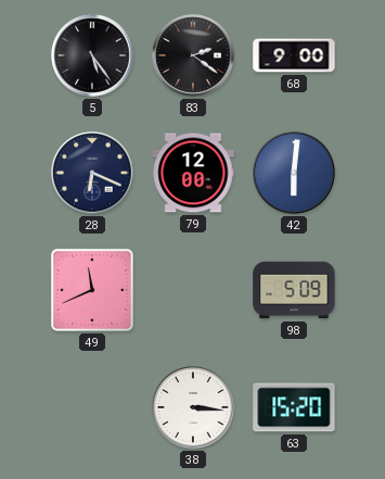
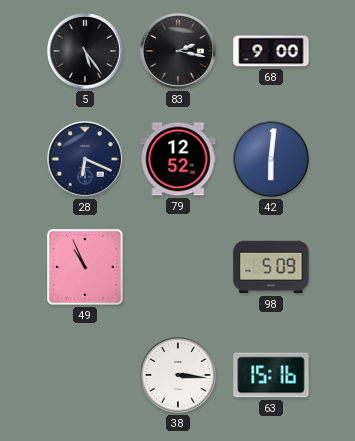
83: 2:21 -> 2:17
79: 12:00 -> 12:52
49: 11:41 -> 10:56
63: 15:20 -> 15:16
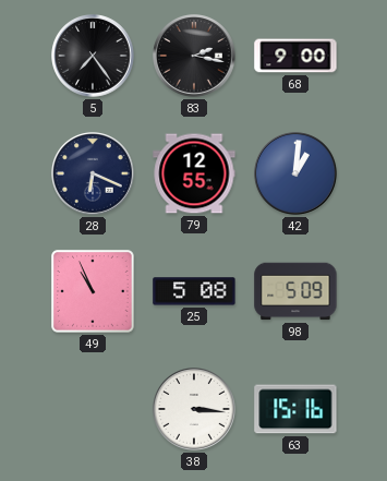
5: 5:24 -> 7:24
79: 12:52 -> 12:55
42: 6:01 -> 1:01
25: none -> 5:08
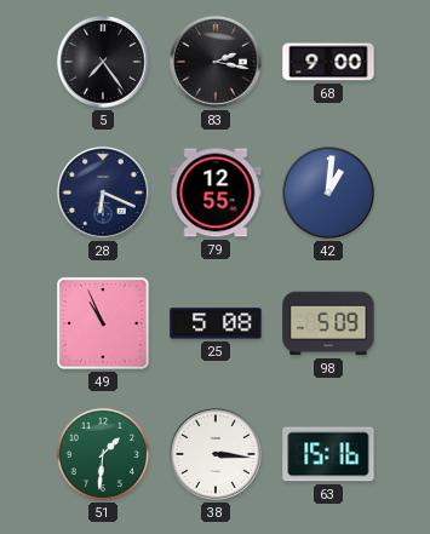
51: none -> 1:31
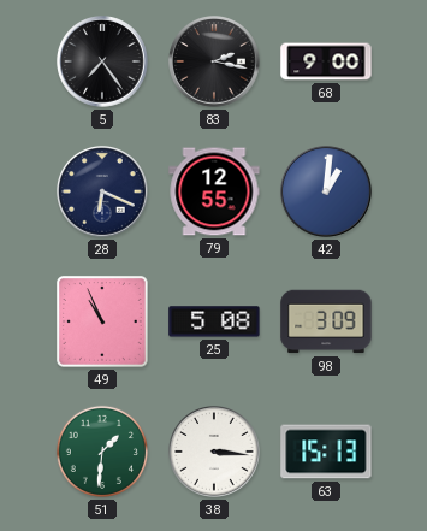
98: 5:09 -> 3:09
63: 15:16 -> 15:13
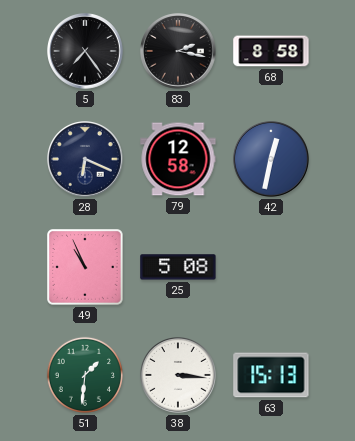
68: 9:00 -> 8:58
79: 12:55 -> 12:58
42: 1:01 -> 12:32
98: 3:09 -> none
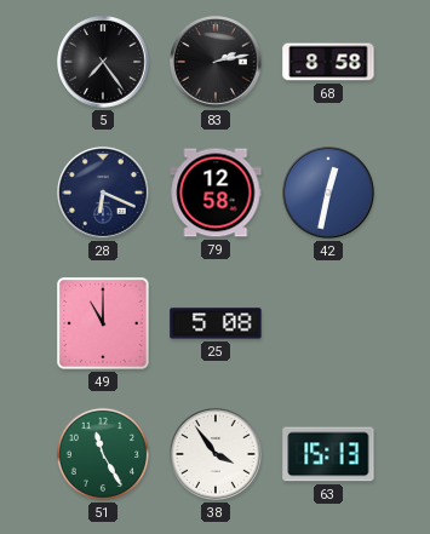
83: 2:17 -> 2:13
49: 10:56 -> 11:00
51: 1:31 -> 11:25
38: 3:16 -> 3:54
